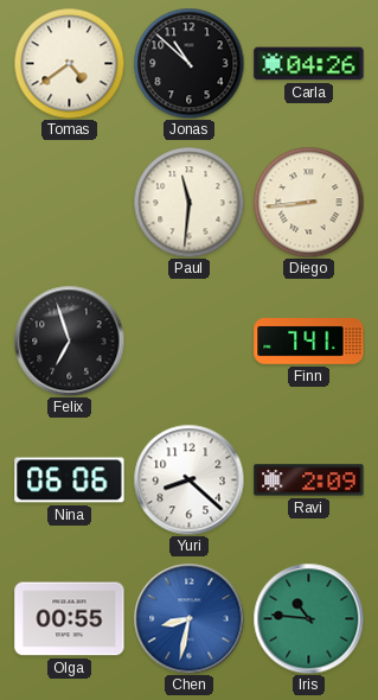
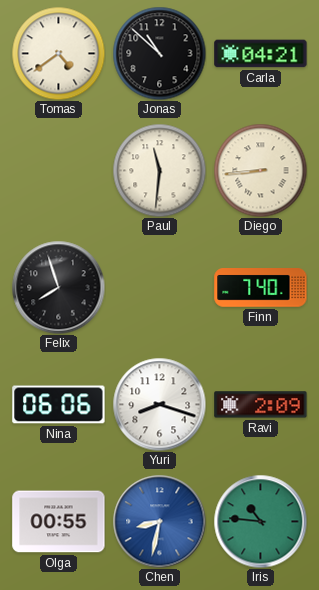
Carla: 04:26 -> 04:21
Felix: 6:57 -> 7:57
Finn: 7:41 -> 7:40
Yuri: 8:22 -> 8:18
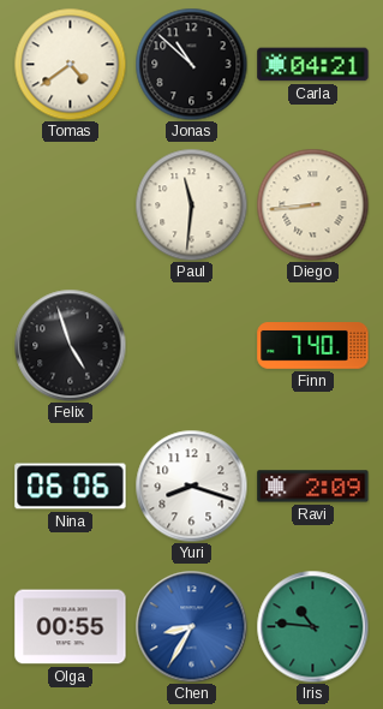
Felix: 7:57 -> 4:57
Chen: 8:32 -> 8:35
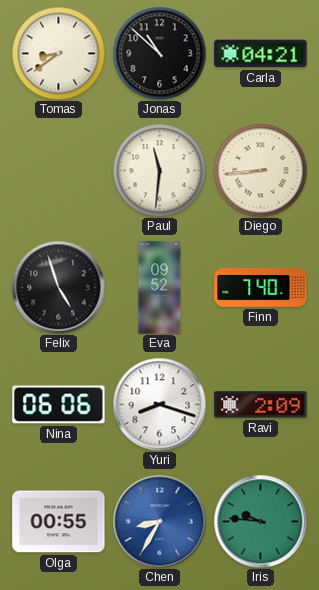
Tomas: 4:39 -> 8:39
Eva: none -> 09:52
Iris: 10:46 -> 9:46
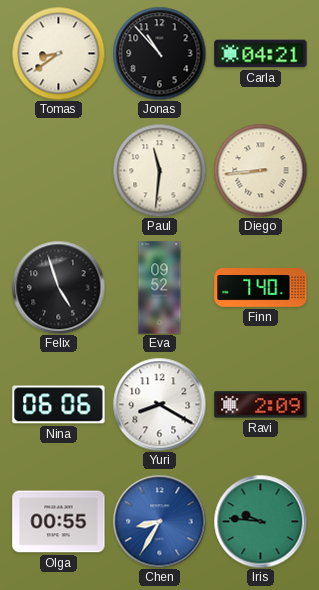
Jonas: 10:52 -> 10:53
Yuri: 8:18 -> 8:20
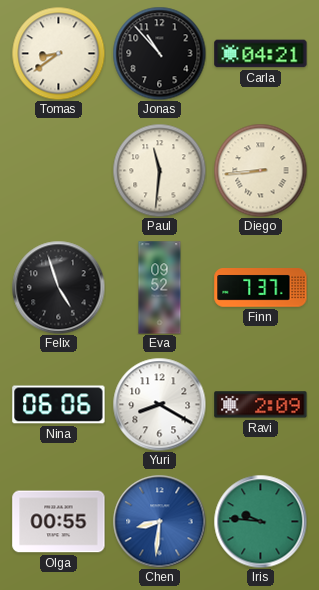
Finn: 7:40 -> 7:37
Chen: 8:35 -> 8:31
